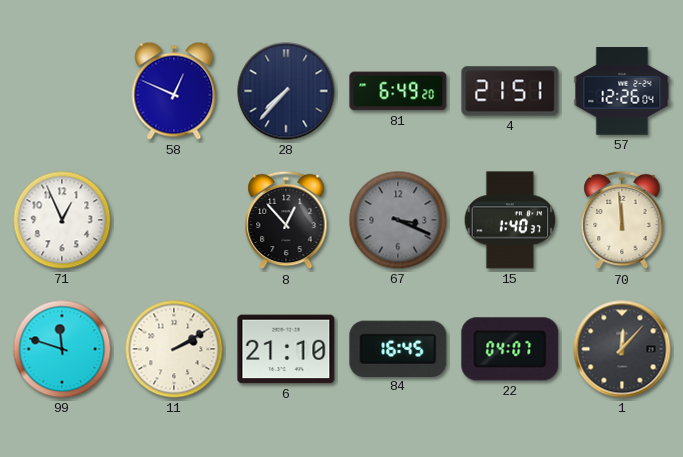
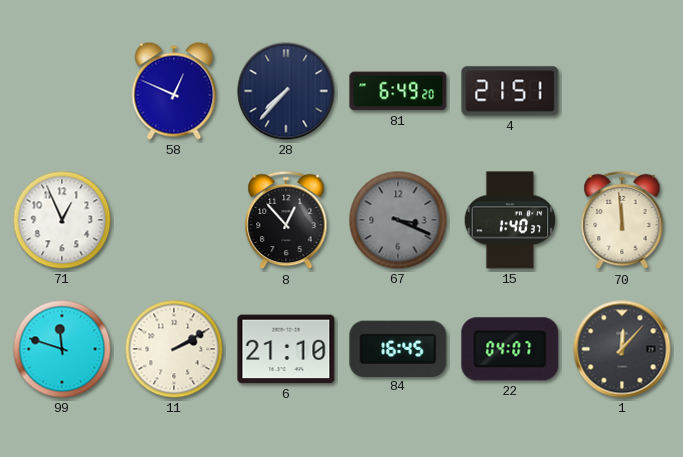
57: 12:26 -> none
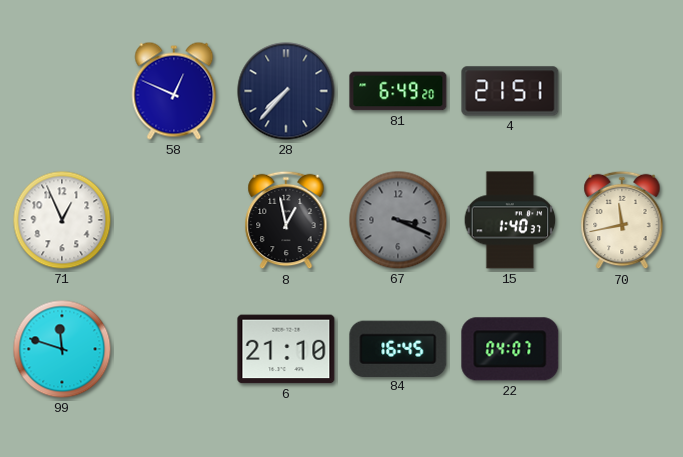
8: 12:53 -> 12:58
70: 11:59 -> 11:43
11: 2:10 -> none
1: 12:07 -> none
